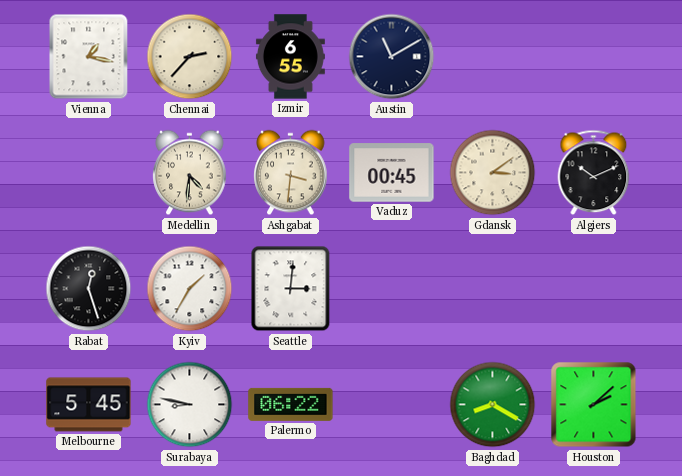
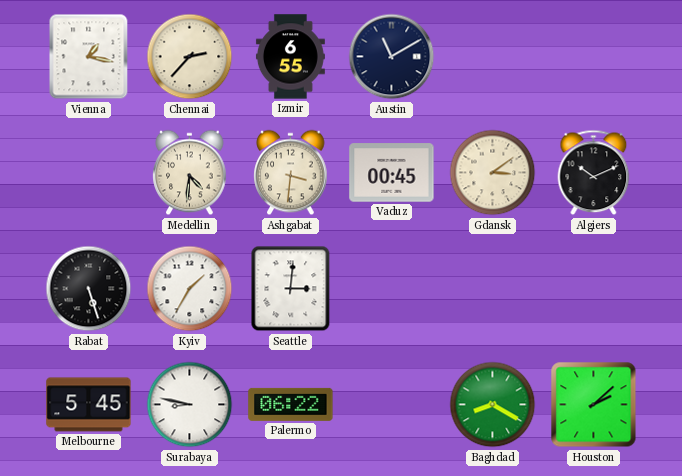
Rabat: 12:27 -> 5:27
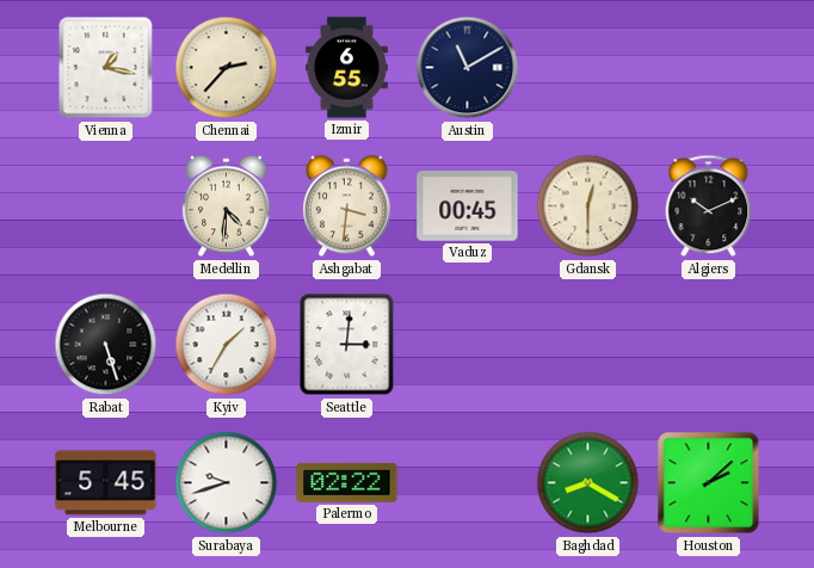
Gdansk: 3:09 -> 12:30
Surabaya: 8:47 -> 9:42
Palermo: 06:22 -> 02:22
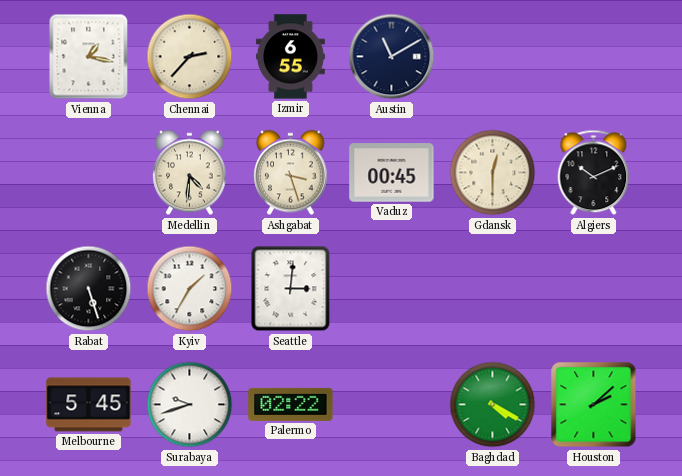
Ashgabat: 3:31 -> 3:27
Baghdad: 8:20 -> 4:20
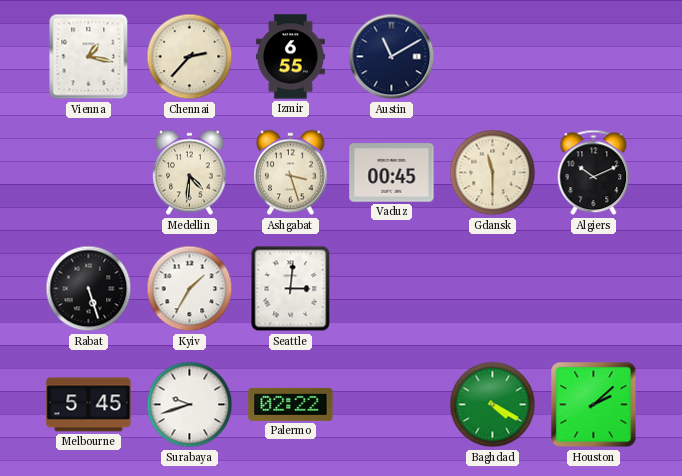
Gdansk: 12:30 -> 11:30
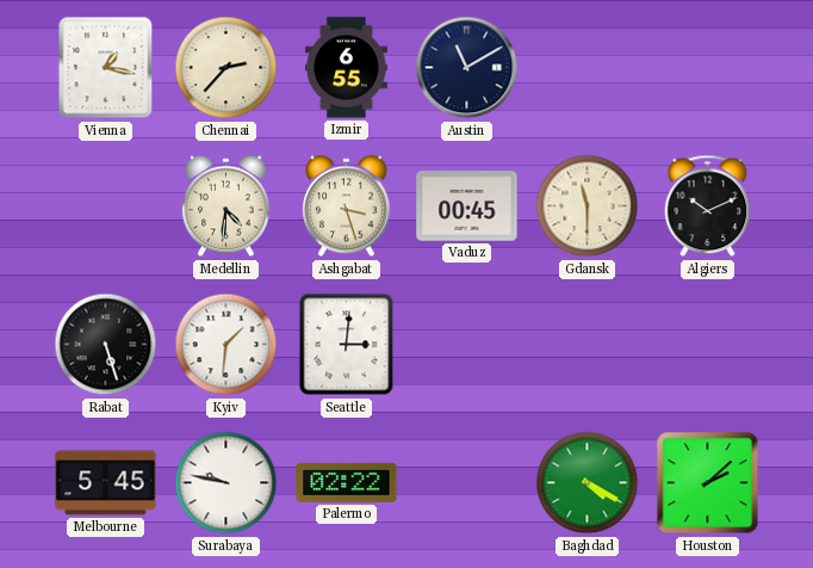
Kyiv: 1:35 -> 1:31
Surabaya: 9:42 -> 9:47
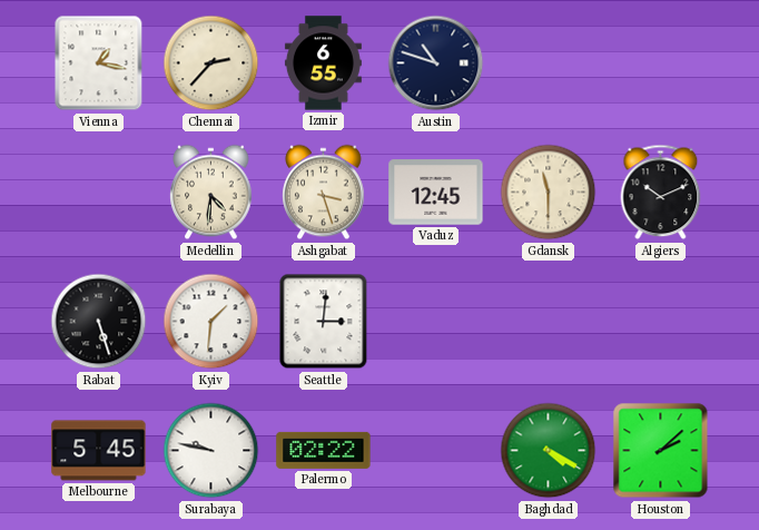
Austin: 11:10 -> 10:48
Vaduz: 00:45 -> 12:45
